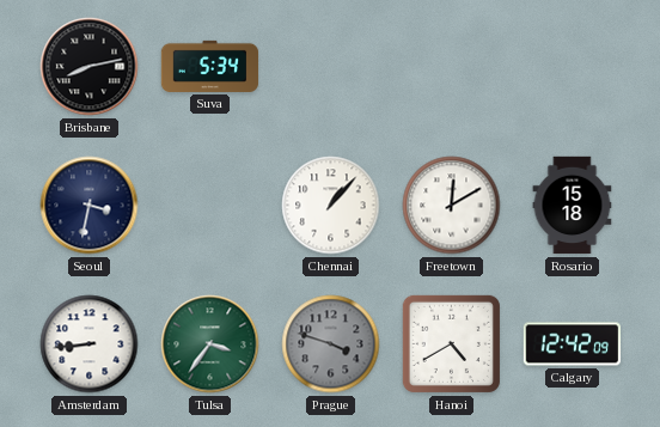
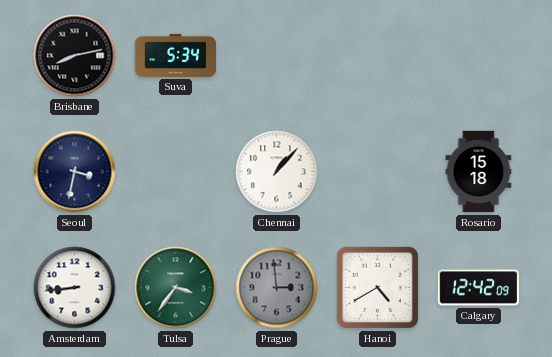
Freetown: 12:10 -> none
Prague: 3:48 -> 2:59
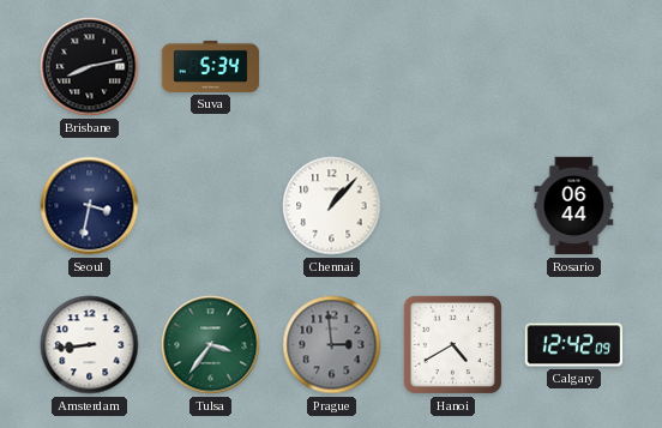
Rosario: 15:18 -> 06:44
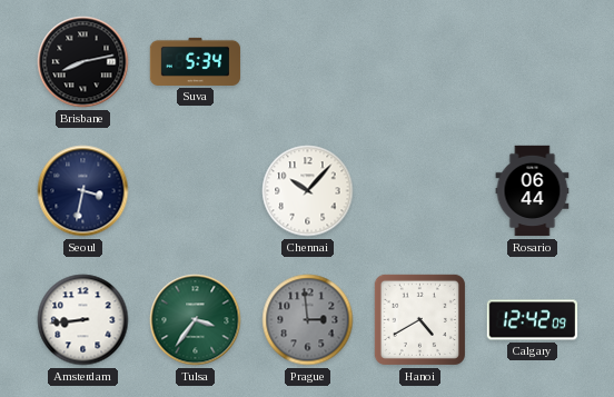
Chennai: 1:07 -> 10:07
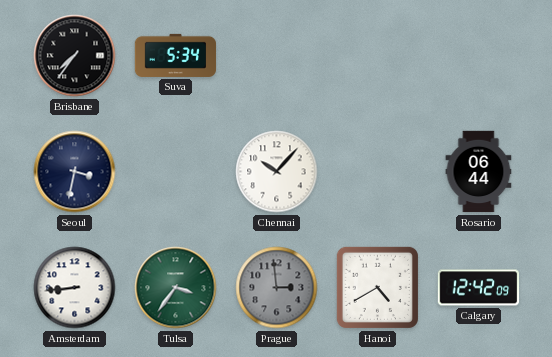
Brisbane: 8:13 -> 7:36
